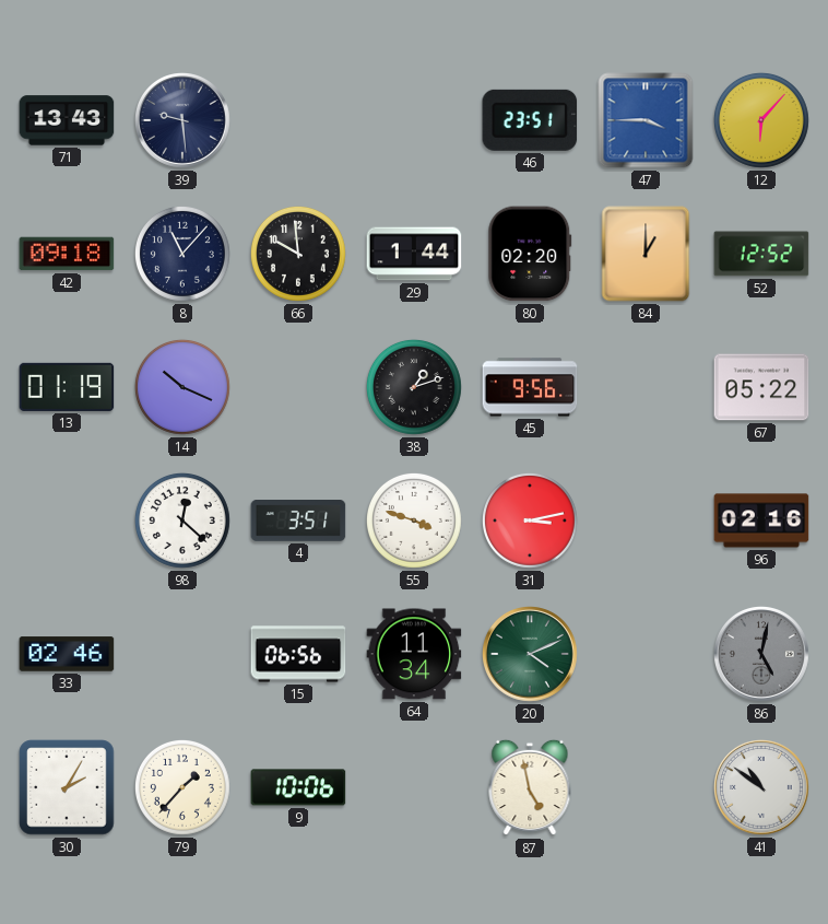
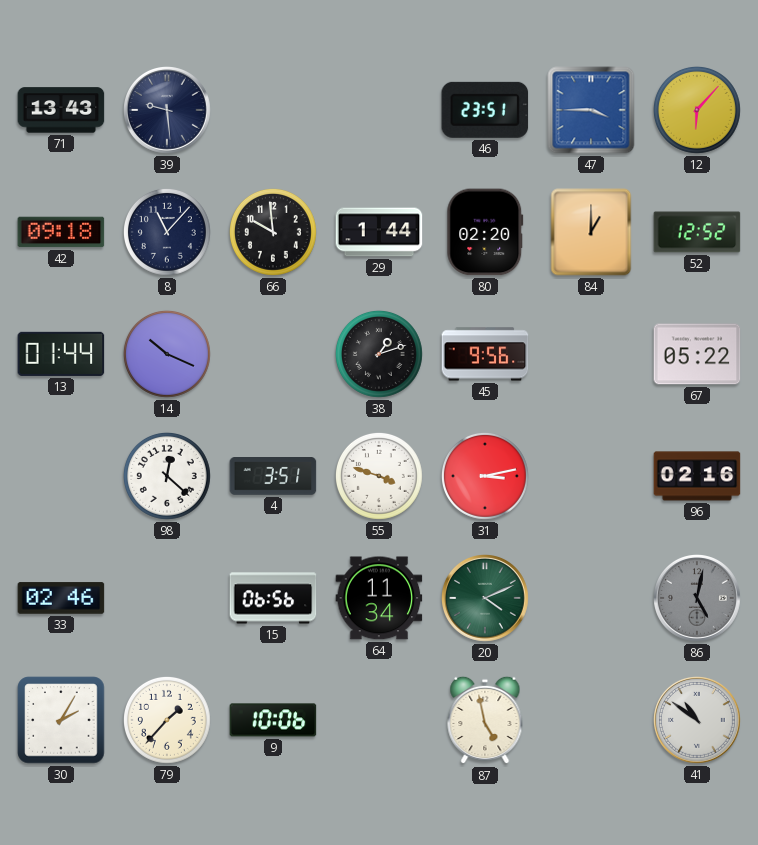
13: 01:19 -> 01:44
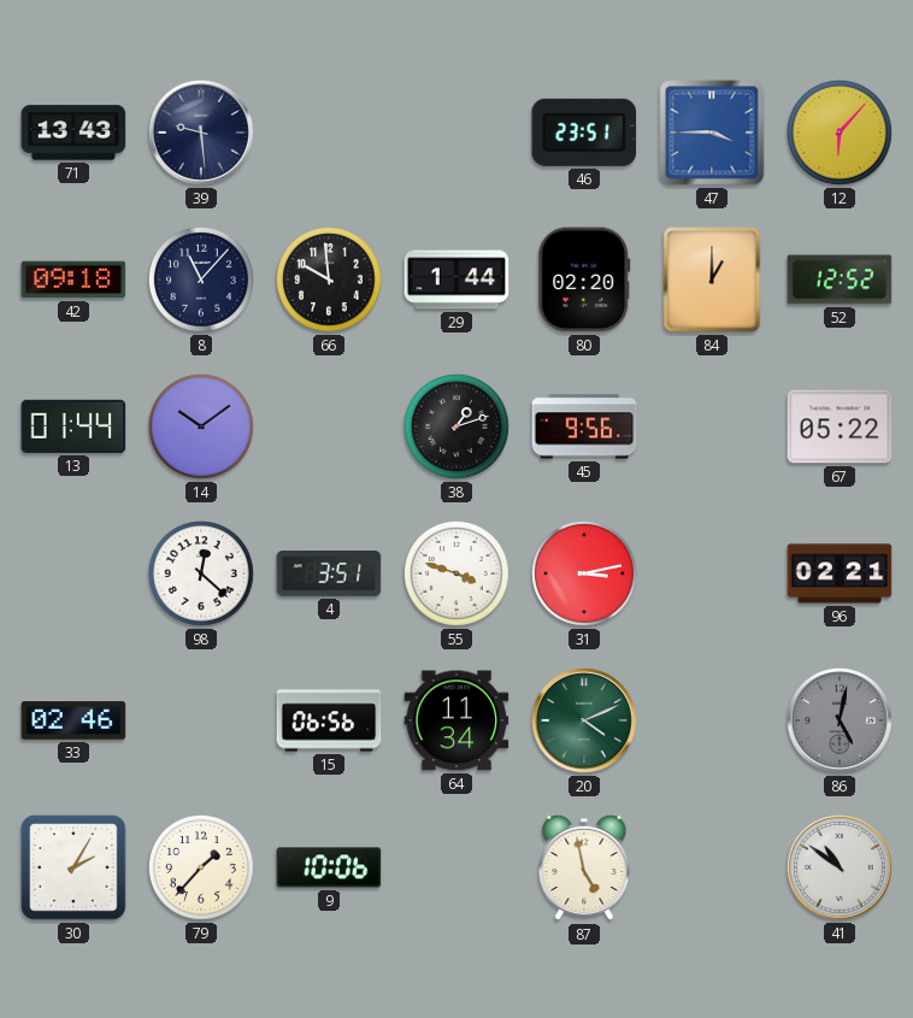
14: 10:19 -> 10:09
96: 02:16 -> 02:21
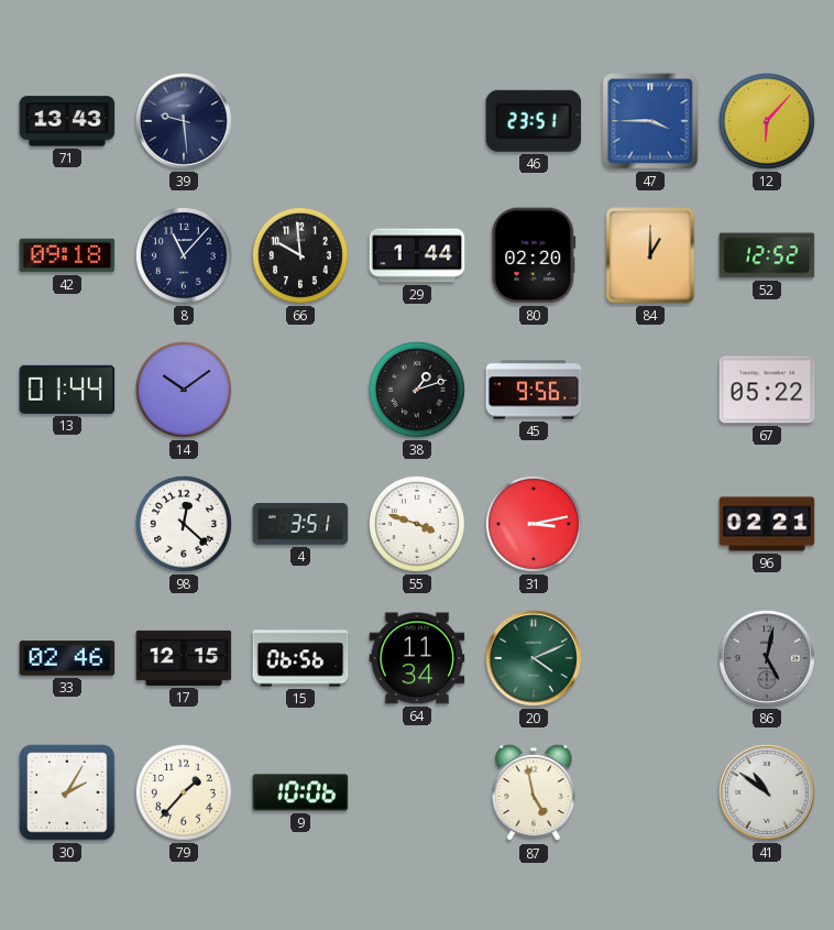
17: none -> 12:15
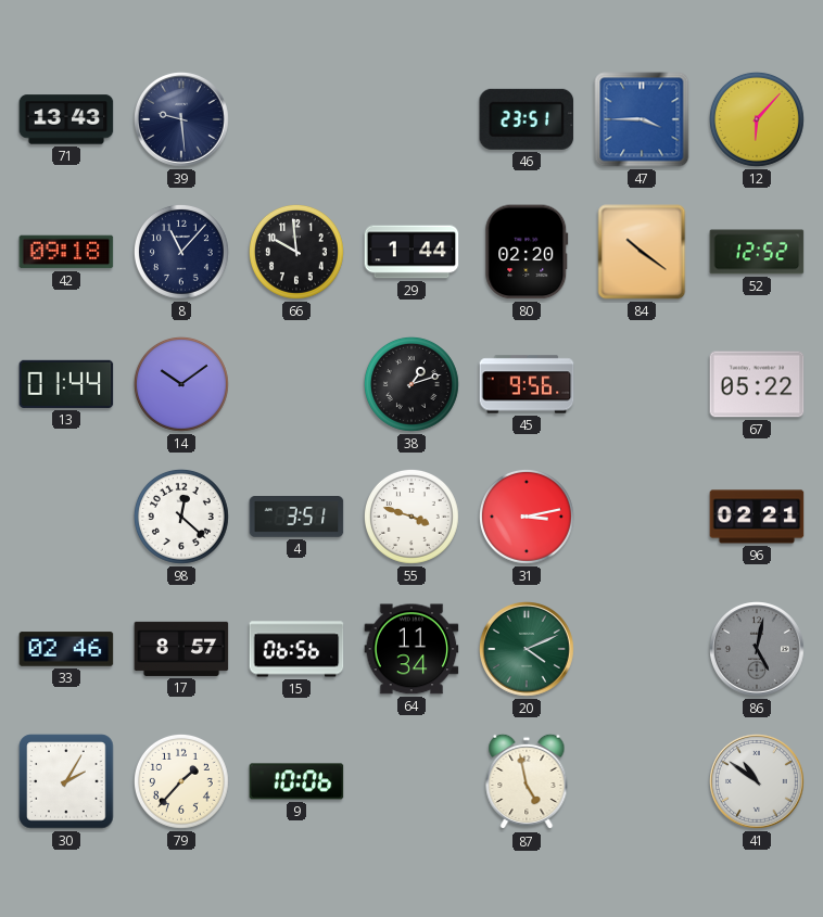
84: 1:00 -> 10:21
17: 12:15 -> 8:57
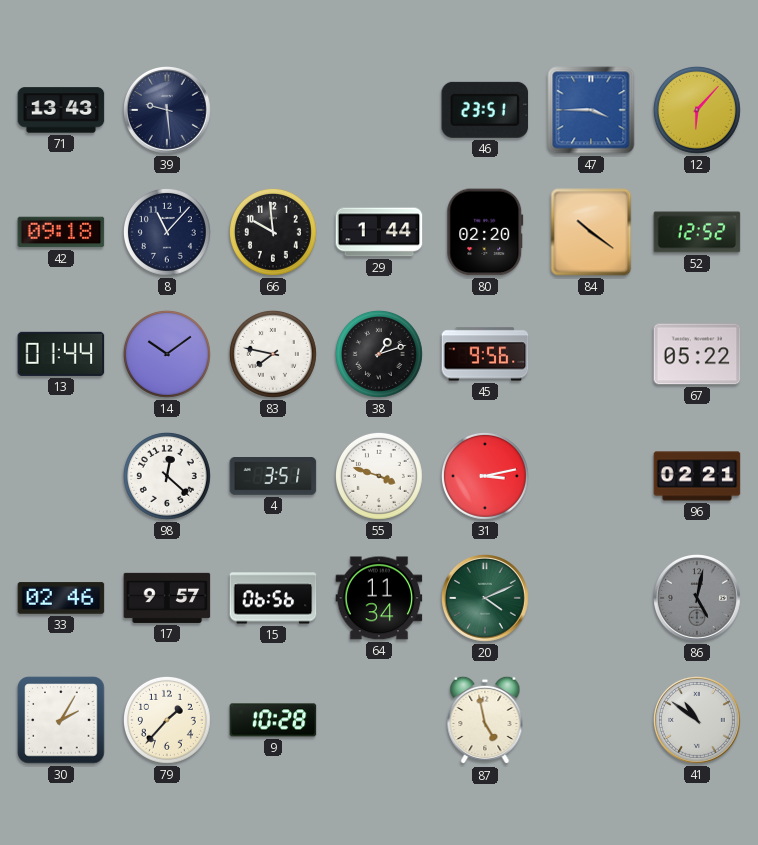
83: none -> 7:47
17: 8:57 -> 9:57
9: 10:06 -> 10:28
